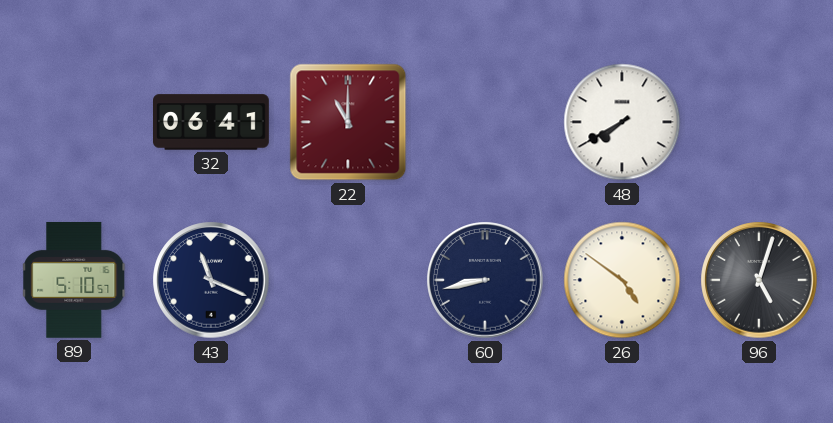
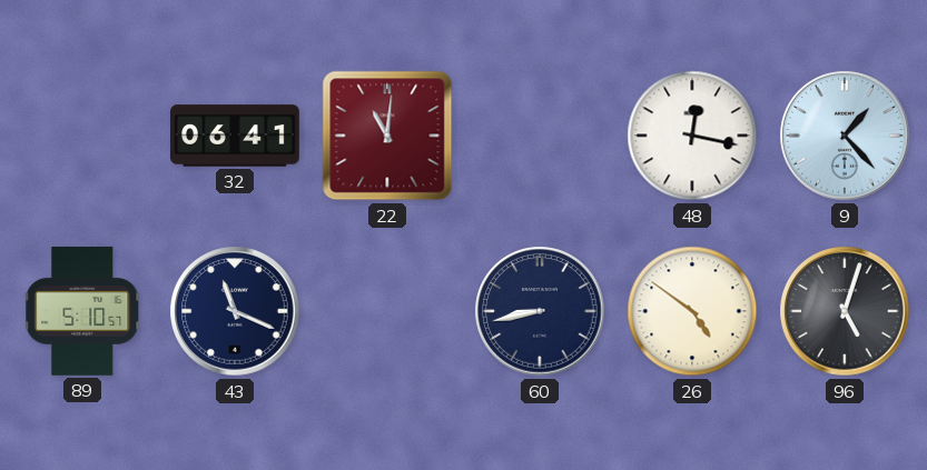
22: 11:00 -> 11:01
48: 7:40 -> 12:17
9: none -> 1:23
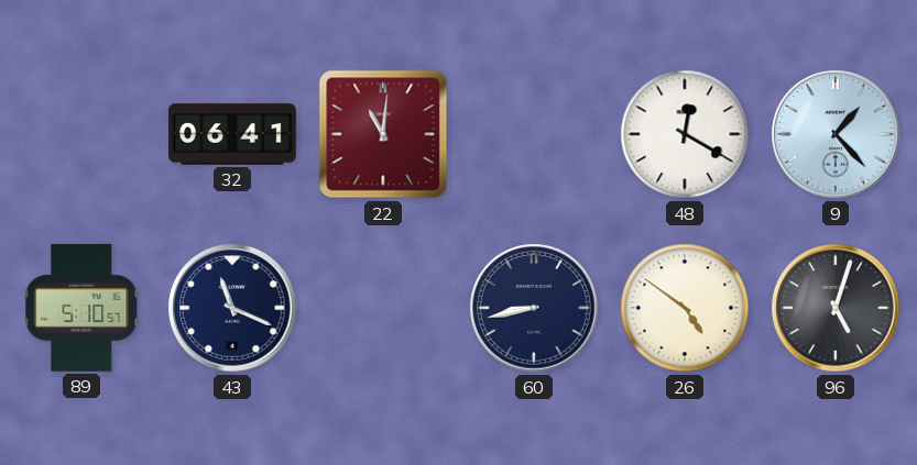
48: 12:17 -> 12:20
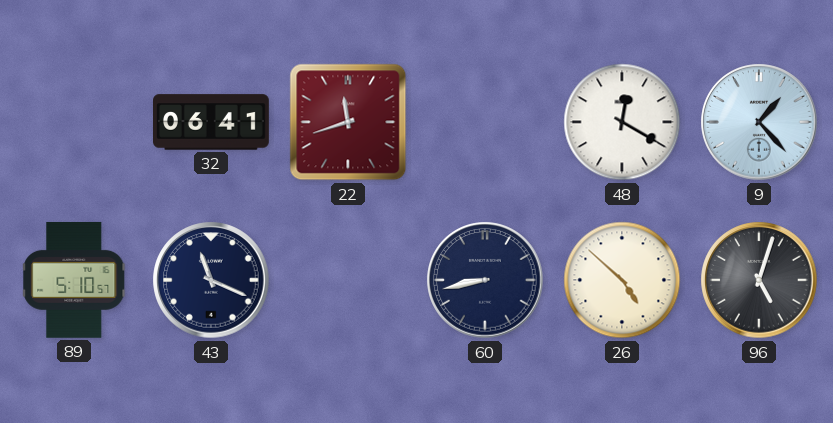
22: 11:01 -> 11:42
26: 4:51 -> 4:52
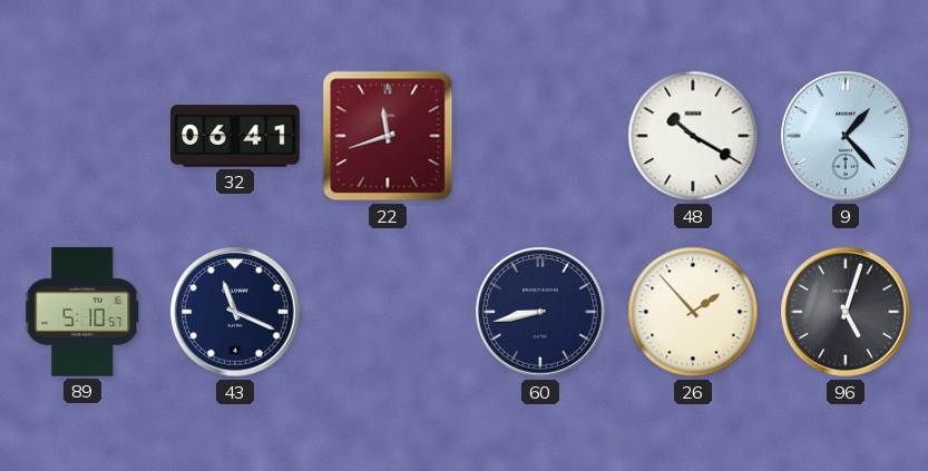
48: 12:20 -> 10:20
26: 4:52 -> 1:53
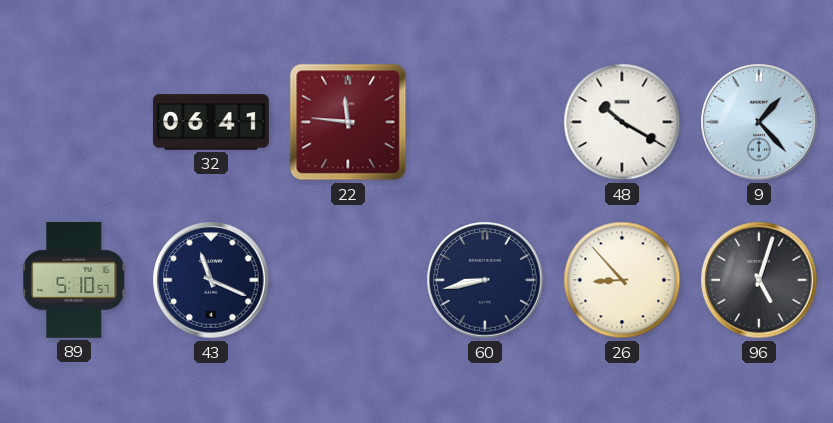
22: 11:42 -> 11:46
26: 1:53 -> 8:53
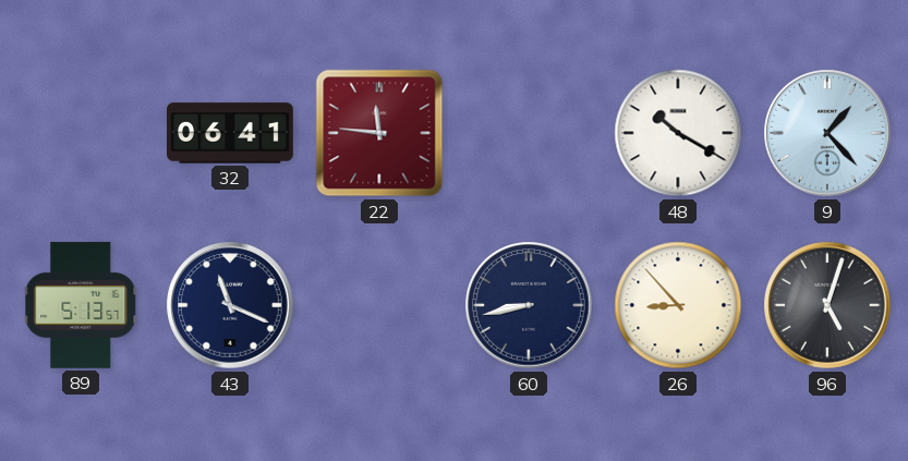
89: 5:10 -> 5:13
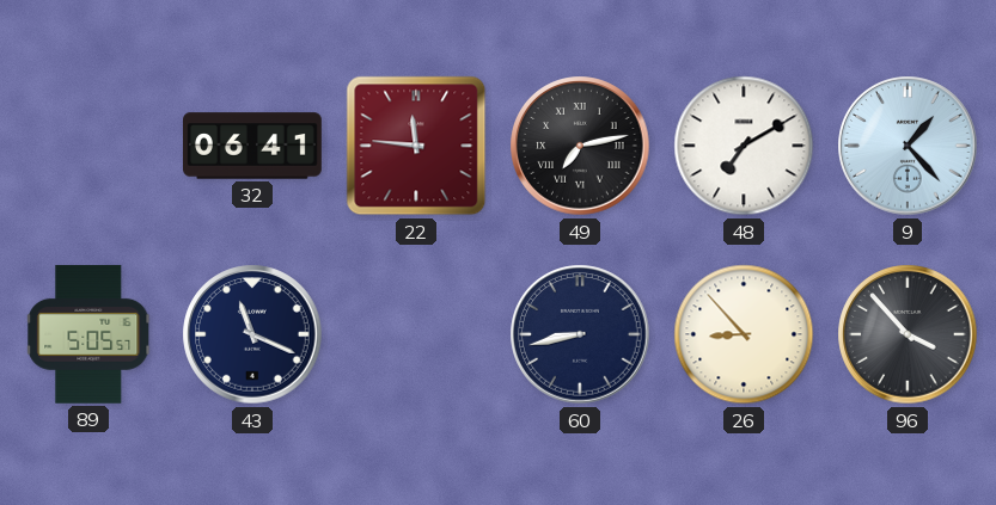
49: none -> 7:13
48: 10:20 -> 7:10
89: 5:13 -> 5:05
96: 5:03 -> 3:53
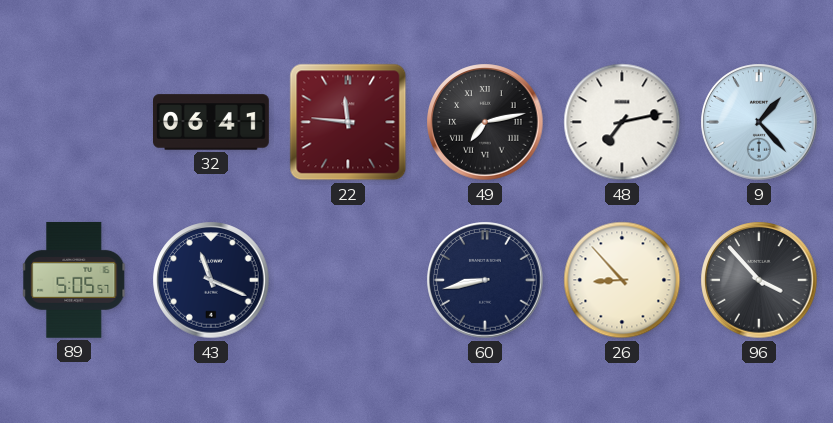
48: 7:10 -> 7:13
